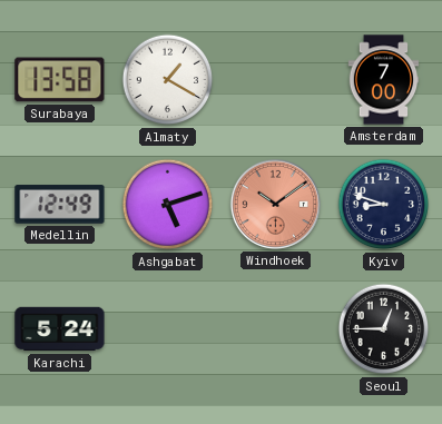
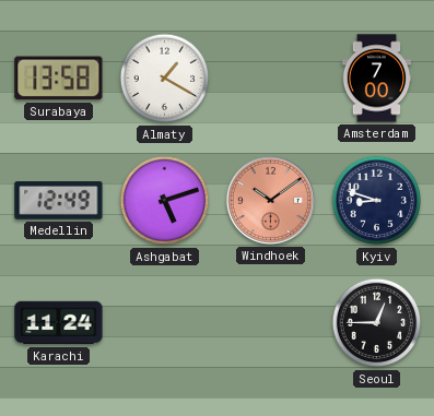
Karachi: 5:24 -> 11:24
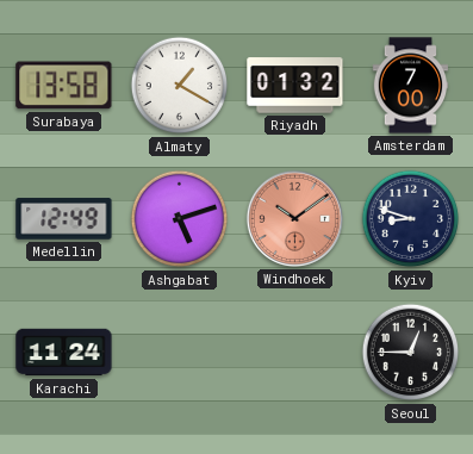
Riyadh: none -> 01:32
